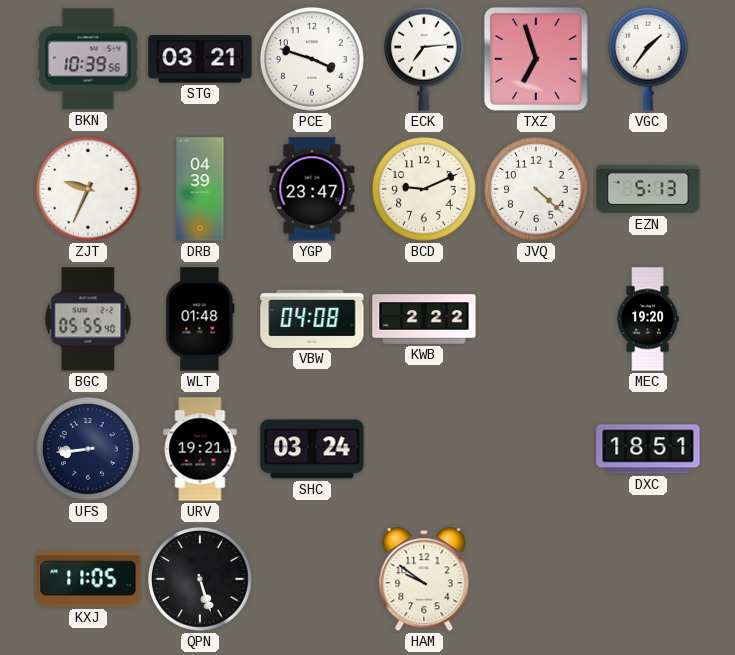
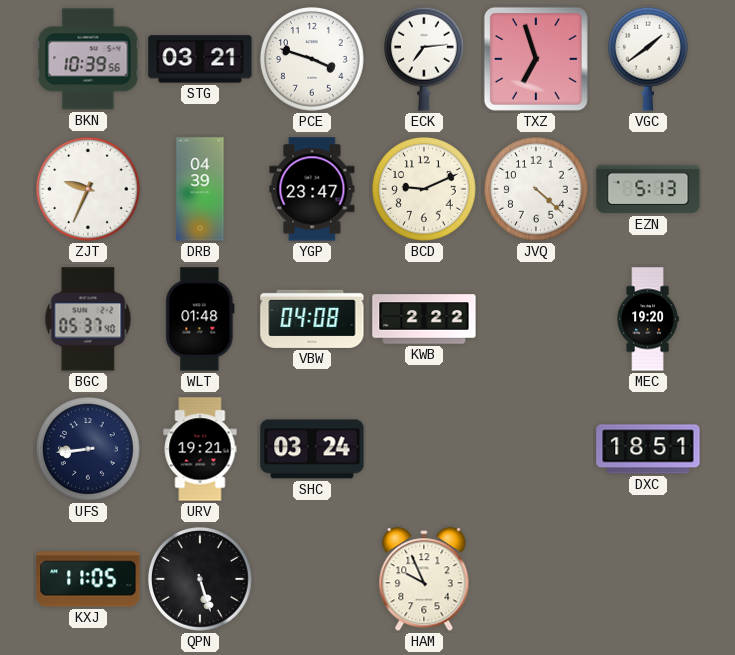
VGC: 1:36 -> 1:39
BGC: 05:55 -> 05:37
HAM: 9:51 -> 9:56
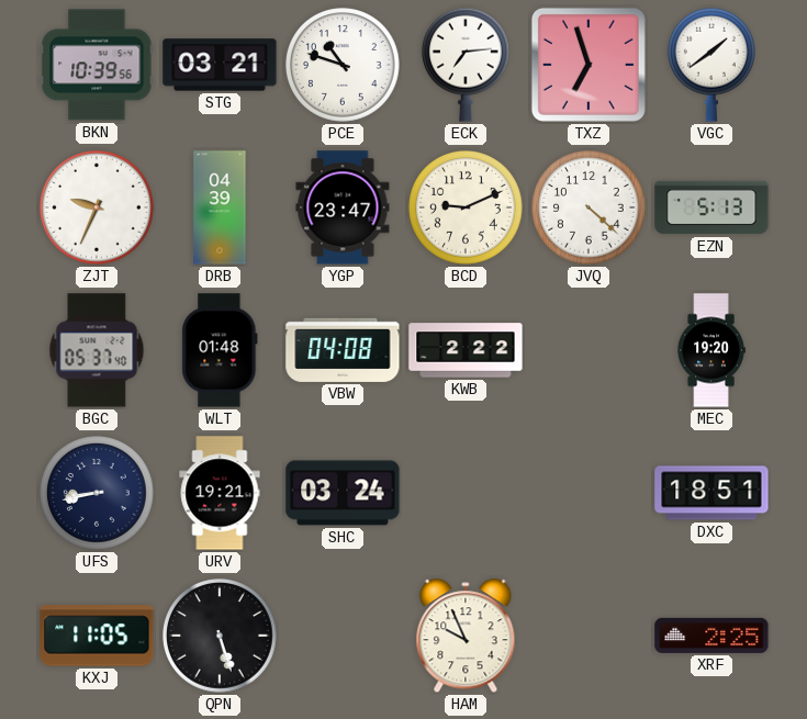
PCE: 3:48 -> 10:48
UFS: 8:44 -> 8:43
XRF: none -> 2:25
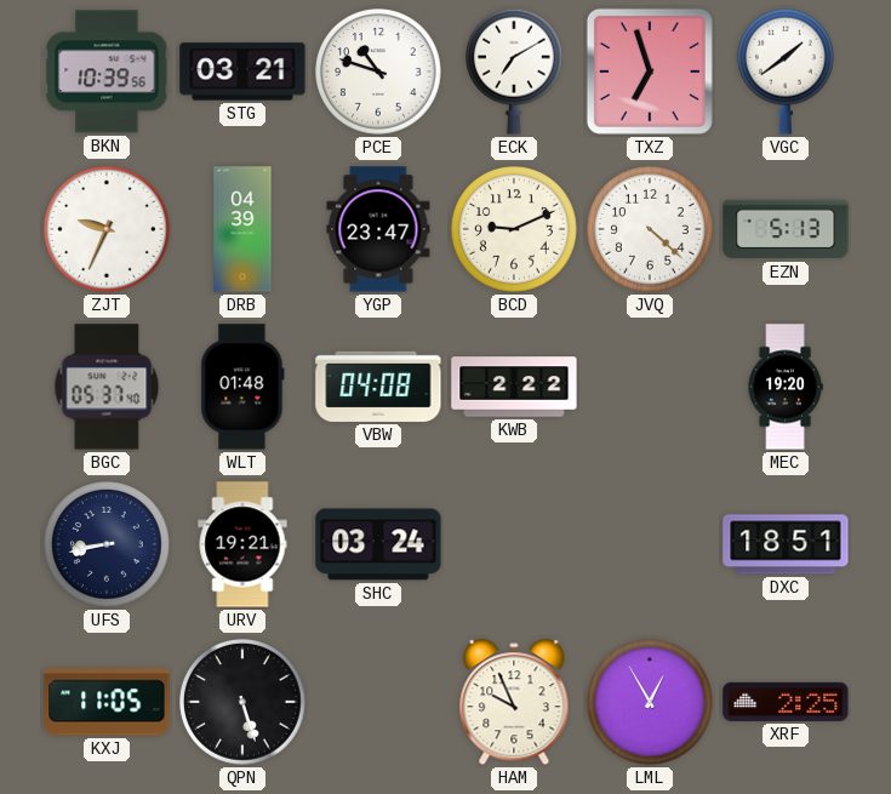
ECK: 7:14 -> 7:10
LML: none -> 12:55
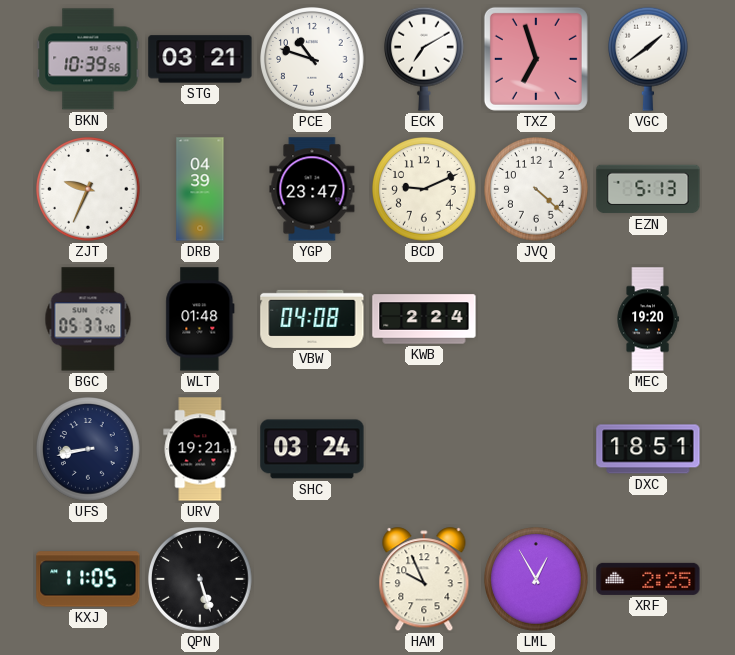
KWB: 2:22 -> 2:24
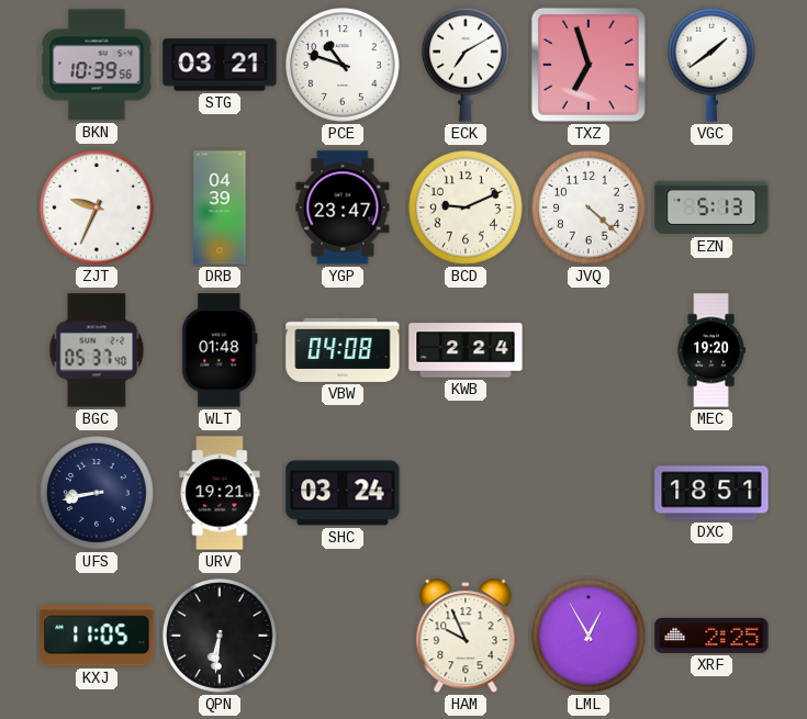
QPN: 5:27 -> 6:31
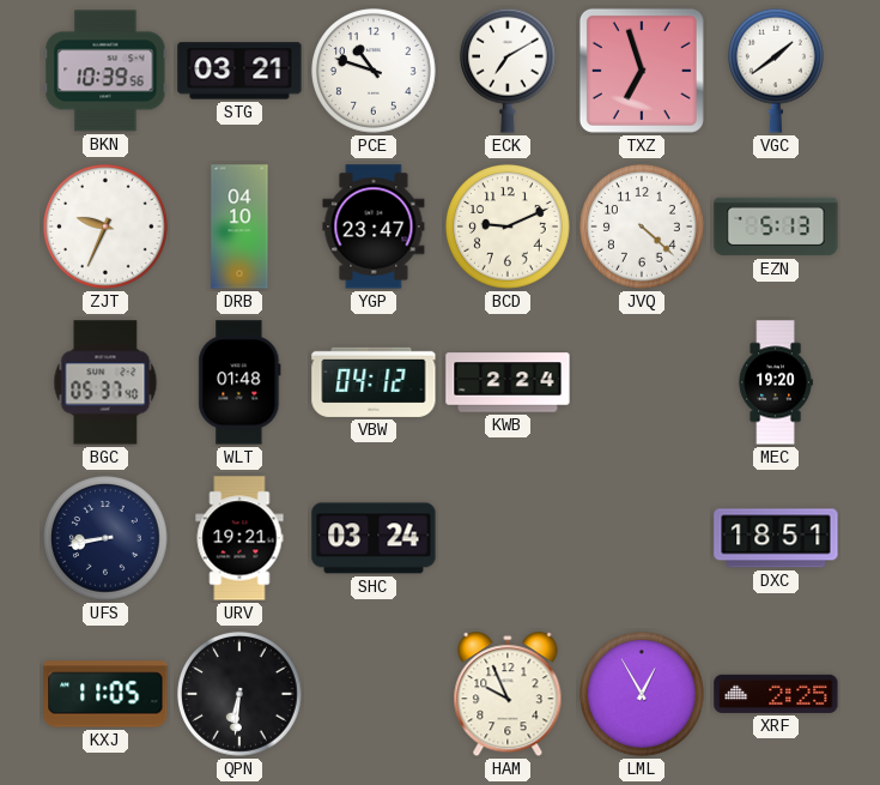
DRB: 04:39 -> 04:10
VBW: 04:08 -> 04:12
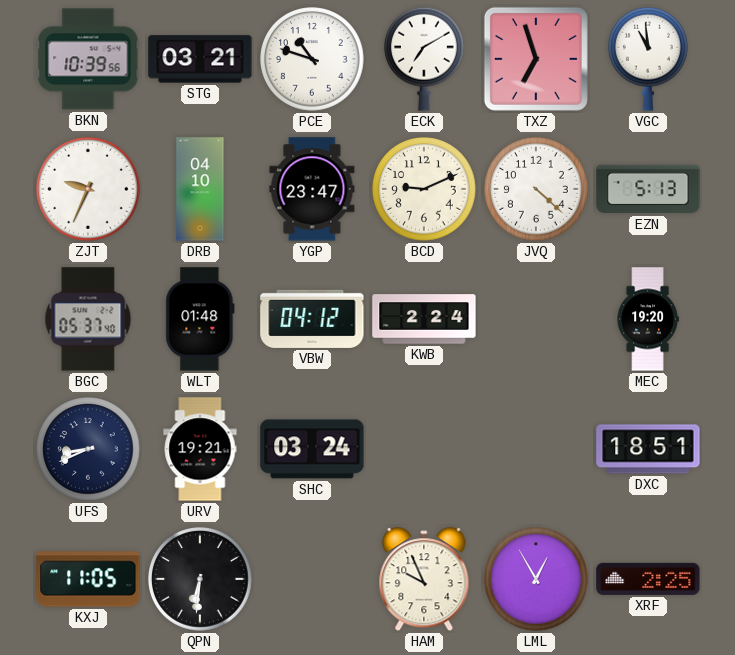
VGC: 1:39 -> 10:59
UFS: 8:43 -> 8:41
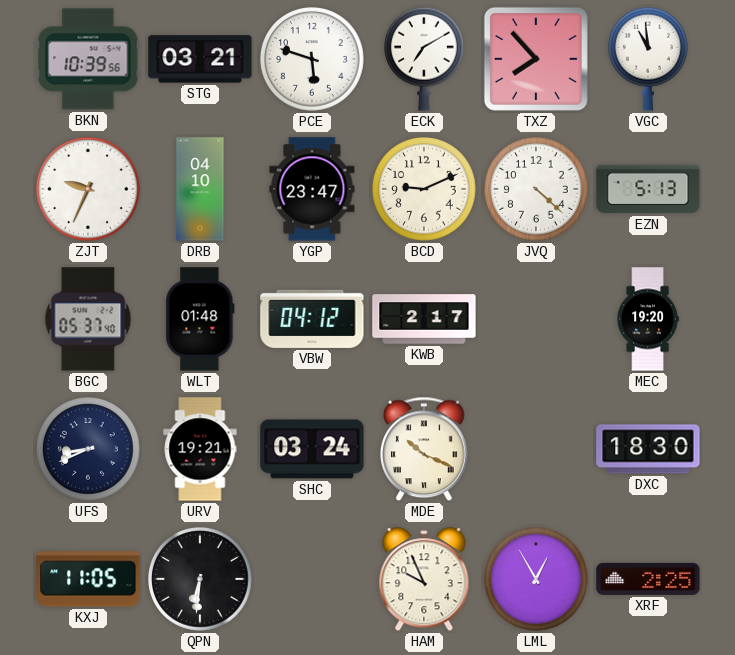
PCE: 10:48 -> 5:48
TXZ: 6:57 -> 7:53
KWB: 2:24 -> 2:17
MDE: none -> 10:19
DXC: 18:51 -> 18:30
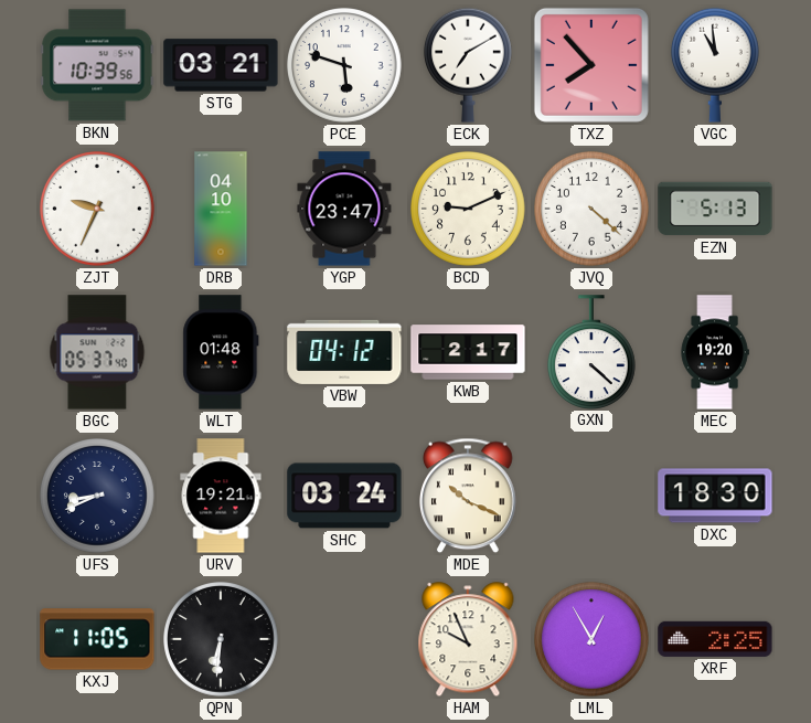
GXN: none -> 4:22
